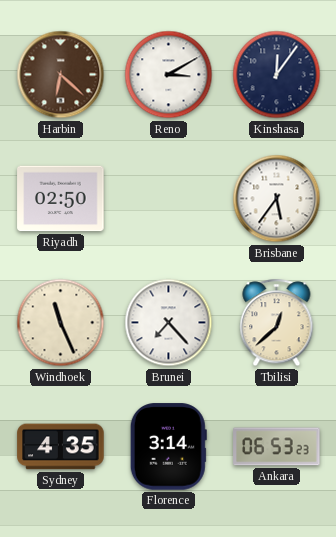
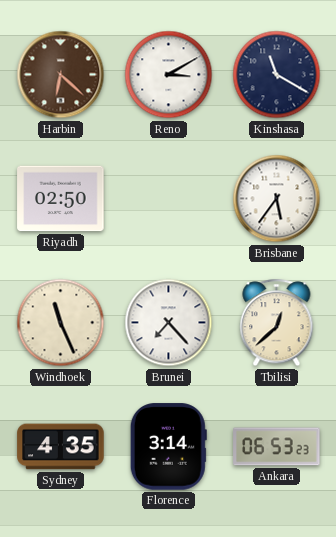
Kinshasa: 12:06 -> 11:20
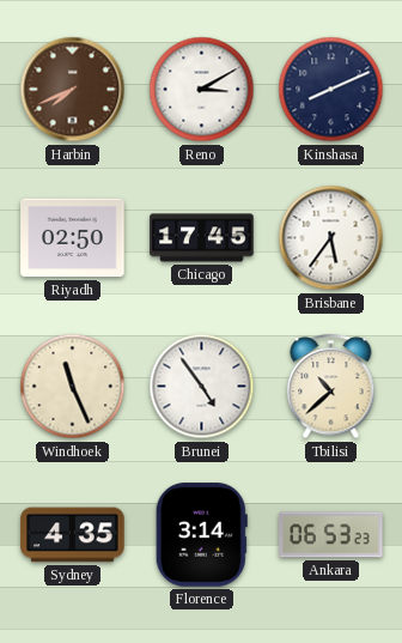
Harbin: 6:22 -> 7:41
Kinshasa: 11:20 -> 8:11
Chicago: none -> 17:45
Brunei: 7:23 -> 4:54
Tbilisi: 12:38 -> 10:38
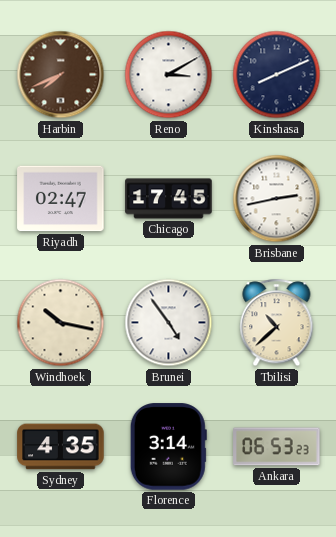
Riyadh: 02:50 -> 02:47
Brisbane: 5:36 -> 2:43
Windhoek: 11:26 -> 10:17
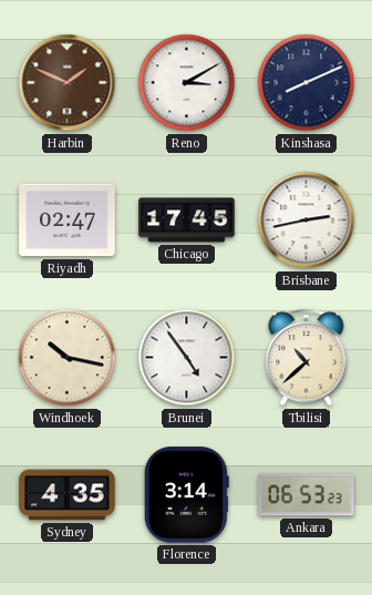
Harbin: 7:41 -> 1:49
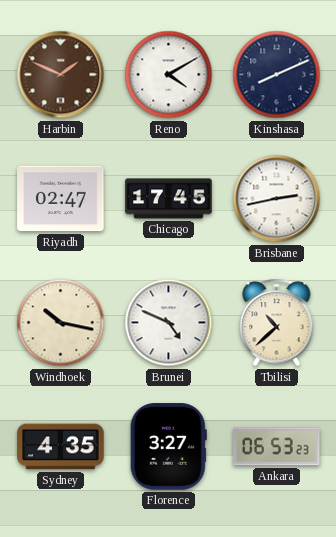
Reno: 3:10 -> 4:10
Brunei: 4:54 -> 4:49
Florence: 3:14 -> 3:27
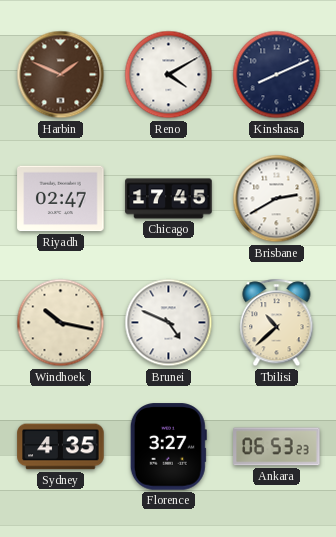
Brisbane: 2:43 -> 2:40
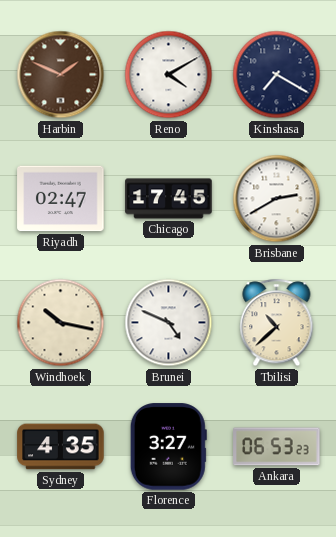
Kinshasa: 8:11 -> 7:20
